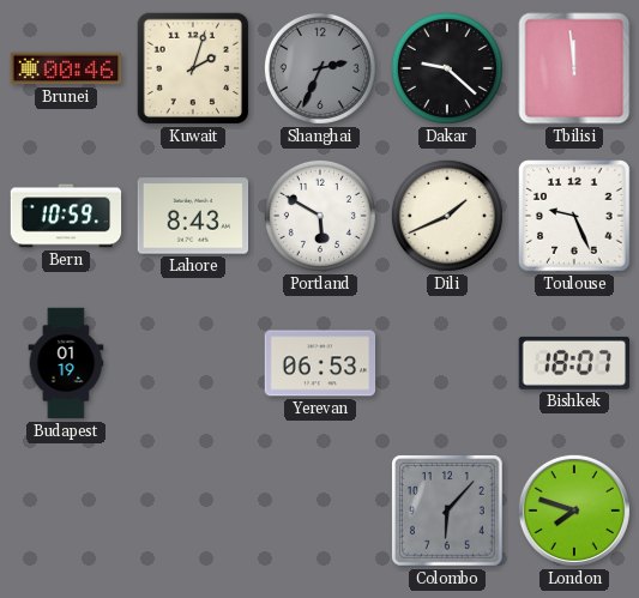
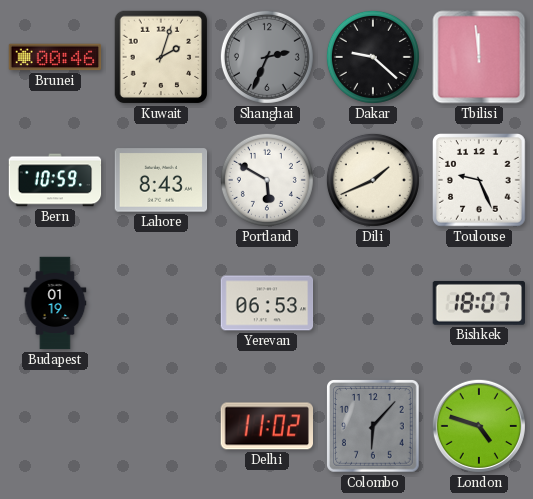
Delhi: none -> 11:02
London: 7:48 -> 4:48
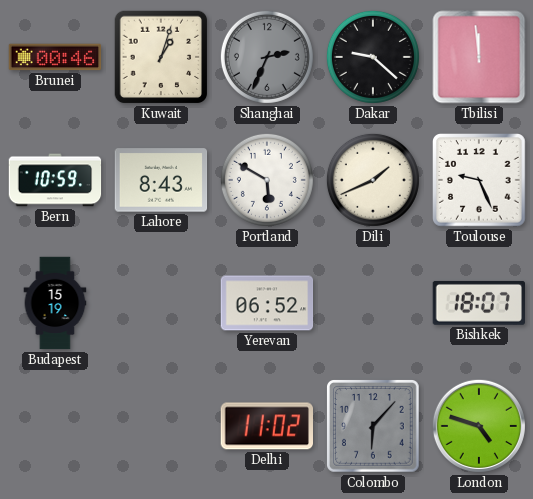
Kuwait: 2:03 -> 1:03
Budapest: 01:19 -> 15:19
Yerevan: 06:53 -> 06:52
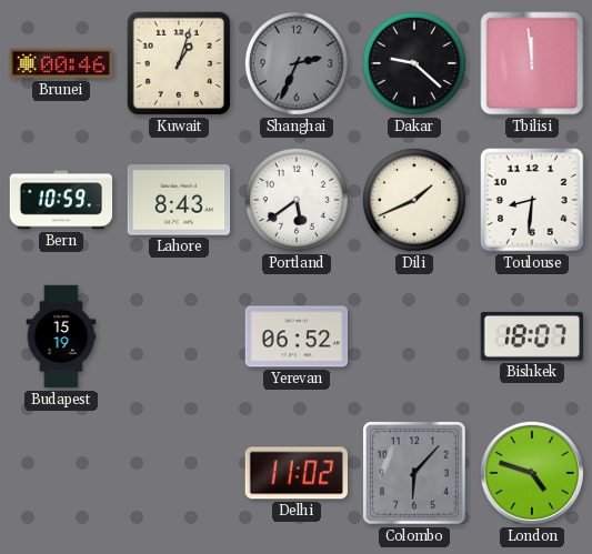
Portland: 5:50 -> 5:39
Toulouse: 9:26 -> 8:31
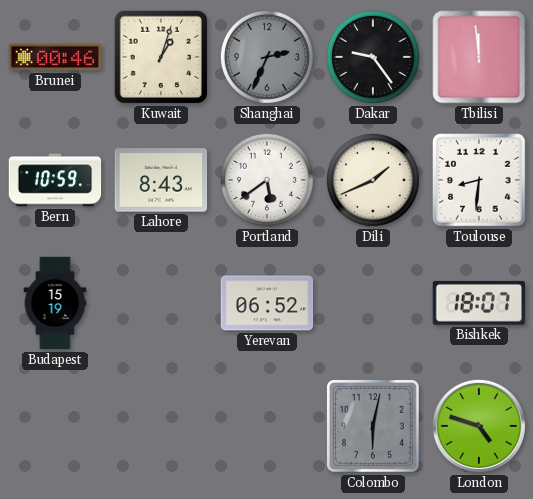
Dakar: 9:22 -> 9:24
Delhi: 11:02 -> none
Colombo: 6:07 -> 6:02
